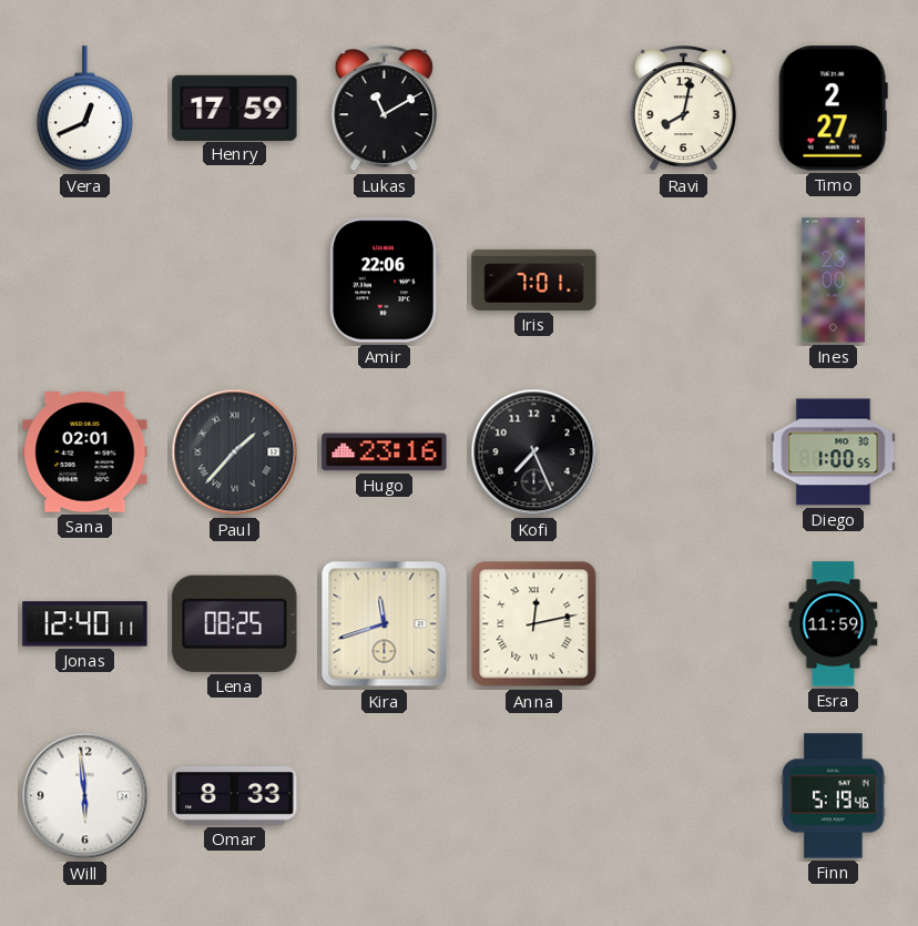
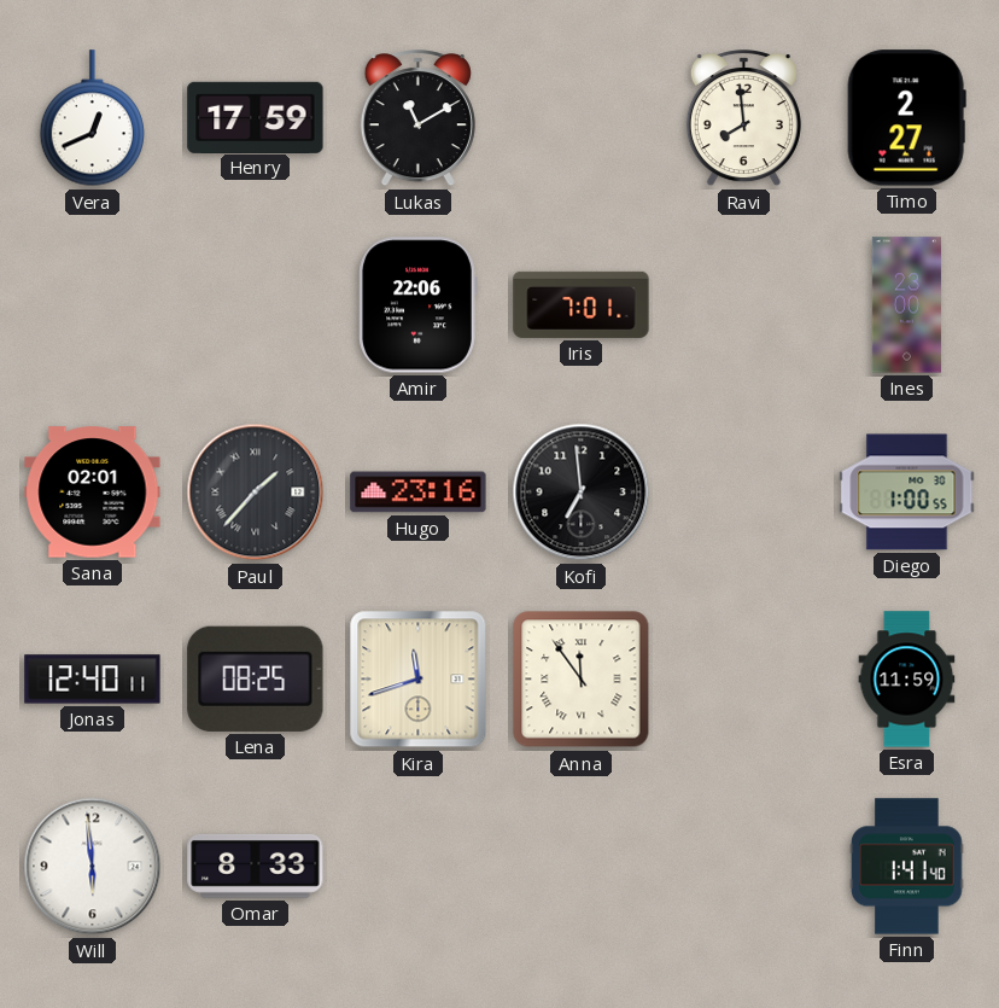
Ravi: 8:02 -> 7:59
Kofi: 7:26 -> 6:59
Anna: 12:13 -> 11:54
Finn: 5:19 -> 1:41
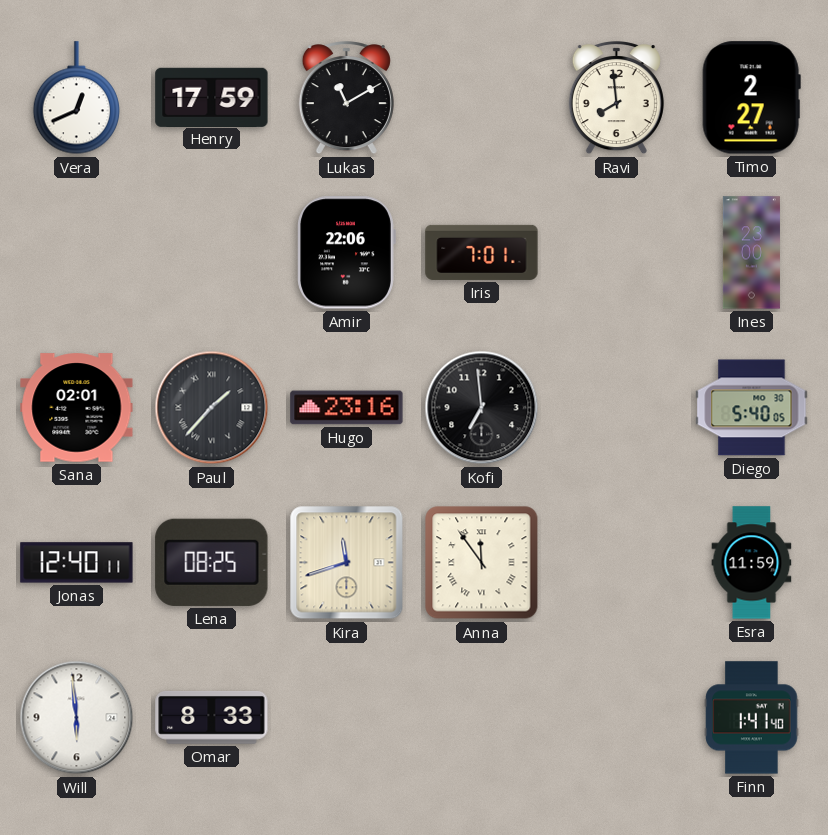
Diego: 1:00 -> 5:40
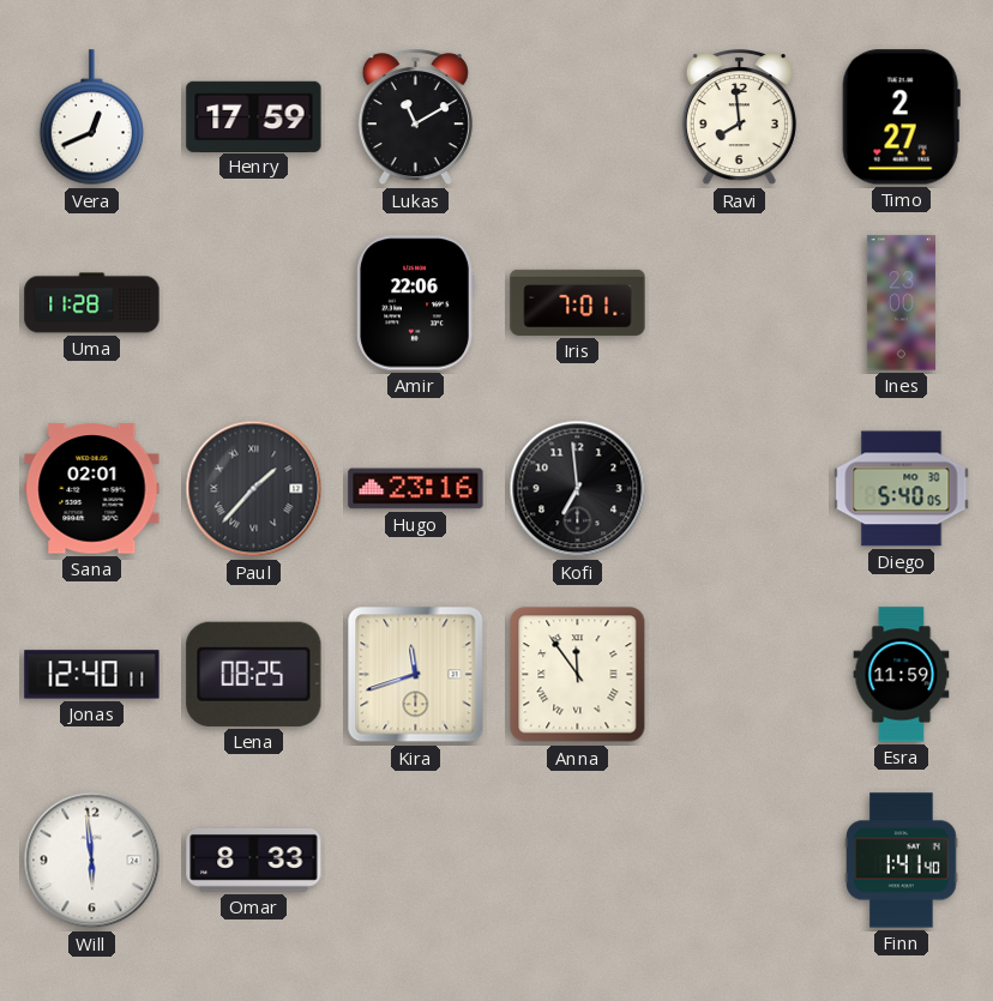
Uma: none -> 11:28
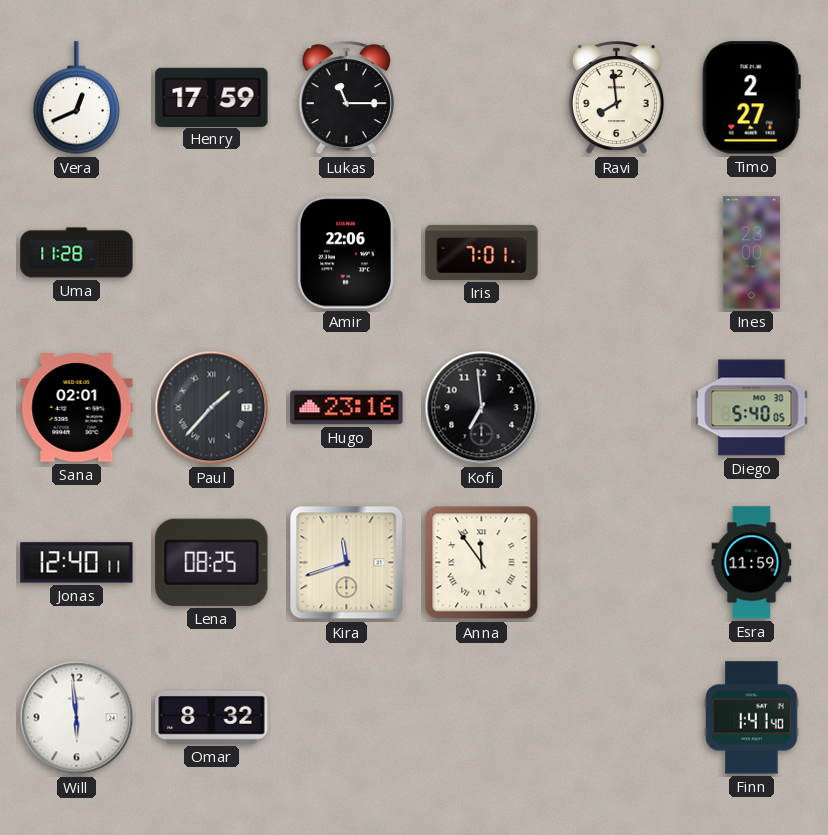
Lukas: 11:10 -> 11:15
Omar: 8:33 -> 8:32
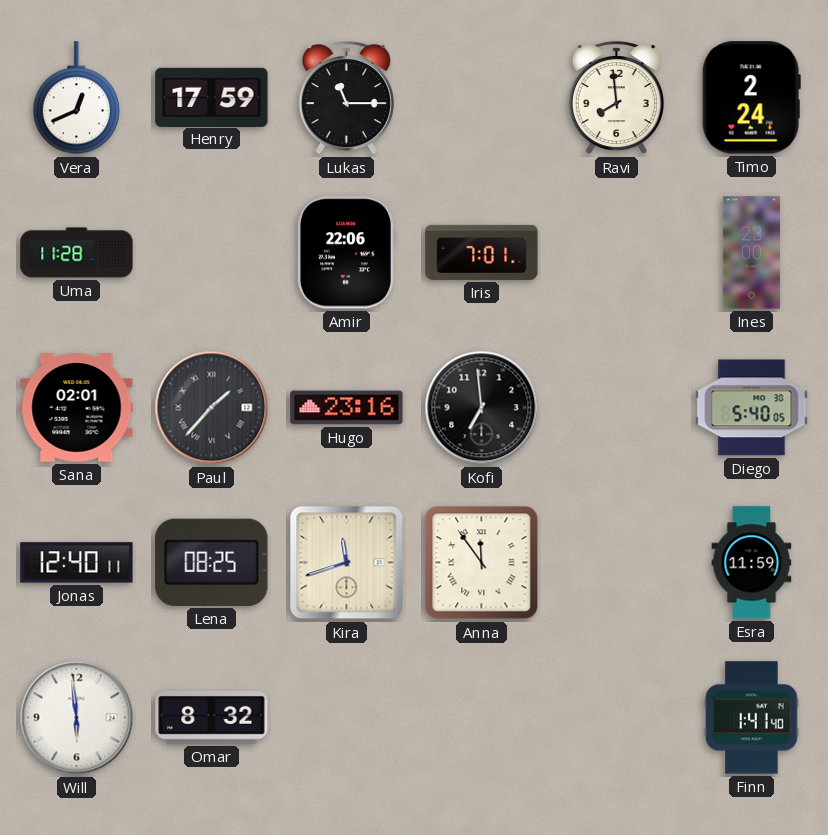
Timo: 2:27 -> 2:24
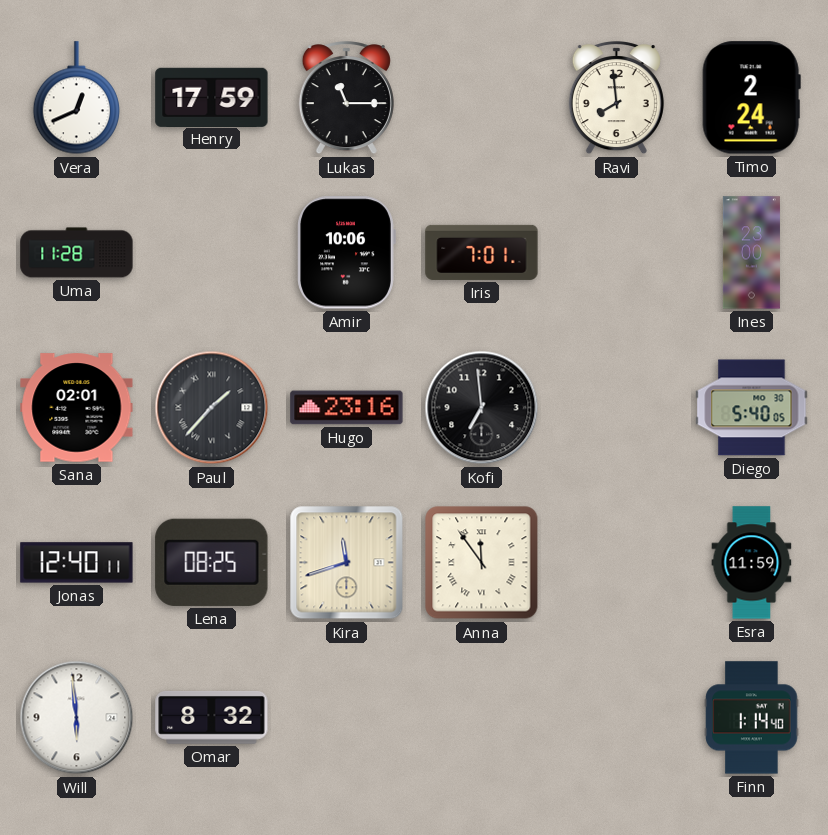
Amir: 22:06 -> 10:06
Finn: 1:41 -> 1:14
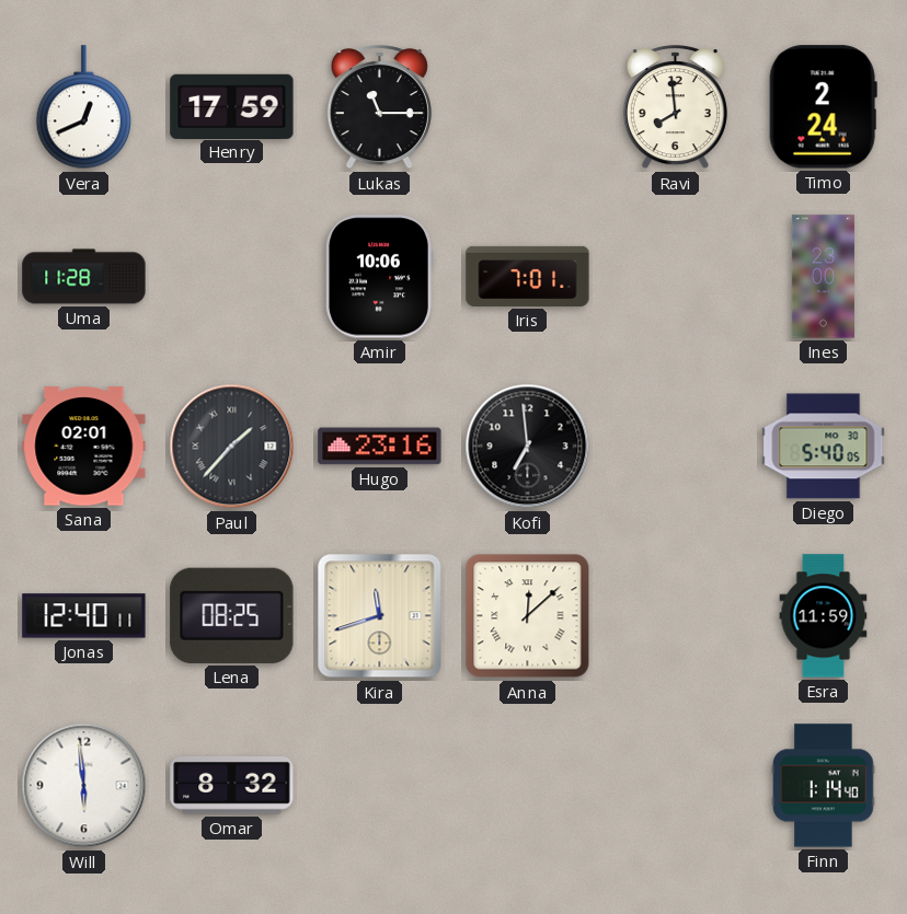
Anna: 11:54 -> 12:08
